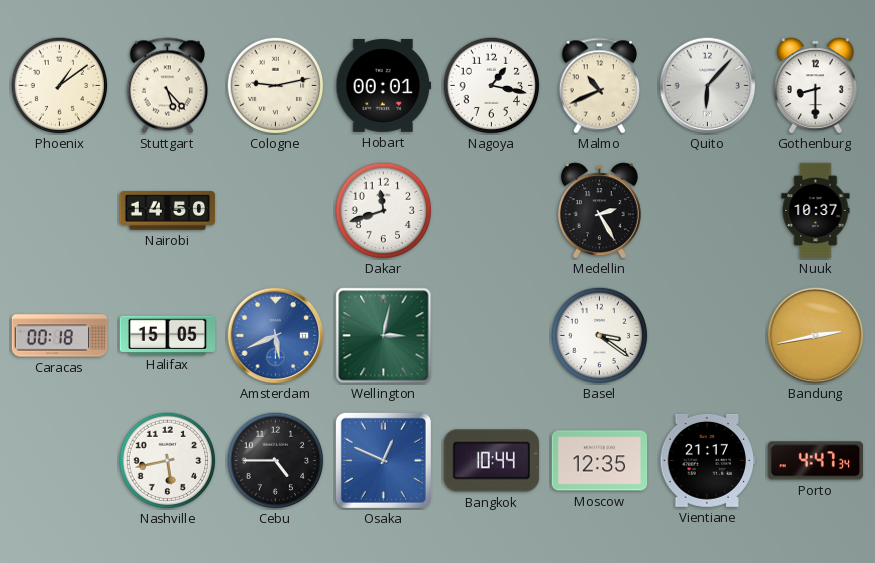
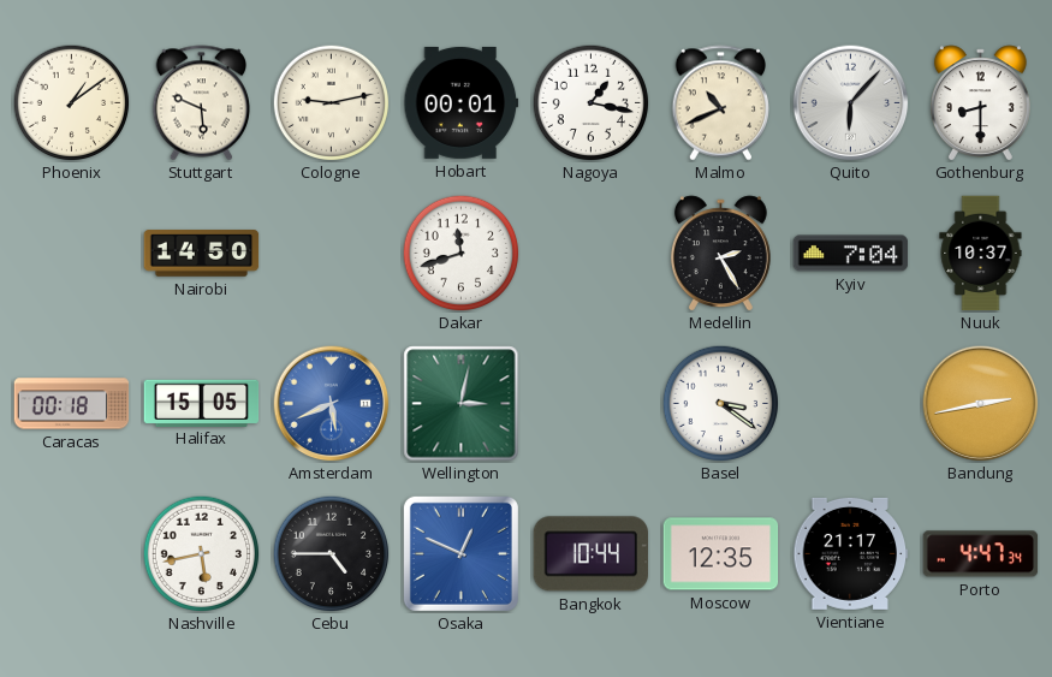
Stuttgart: 5:23 -> 5:49
Kyiv: none -> 7:04
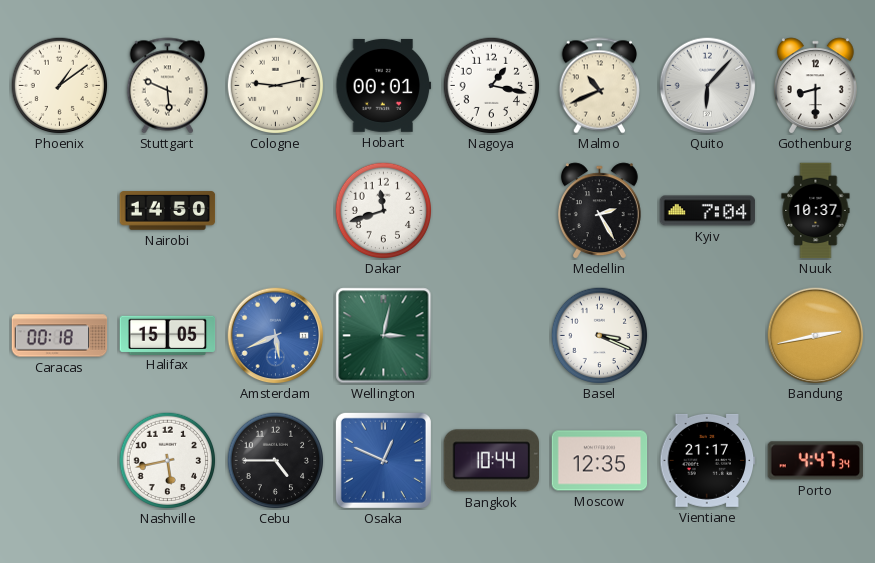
Basel: 3:21 -> 3:19
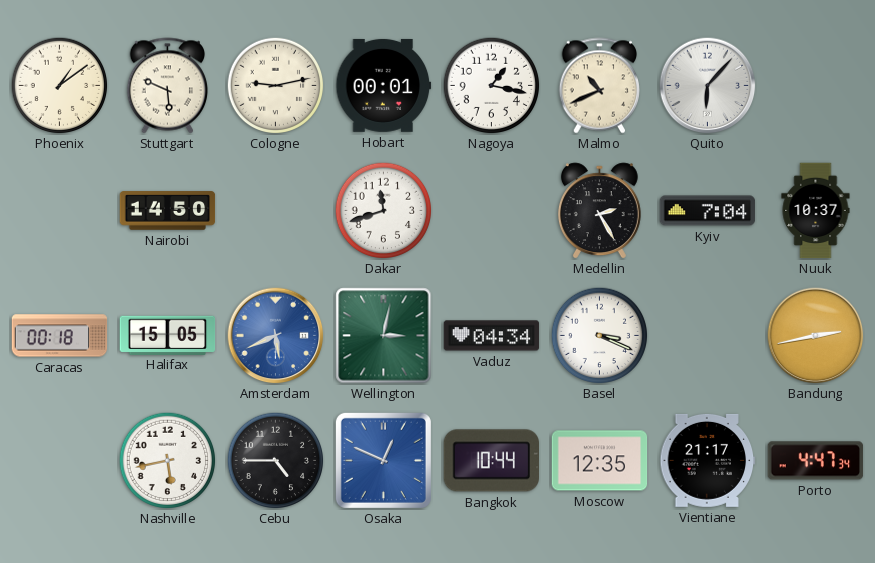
Gothenburg: 8:30 -> none
Vaduz: none -> 04:34
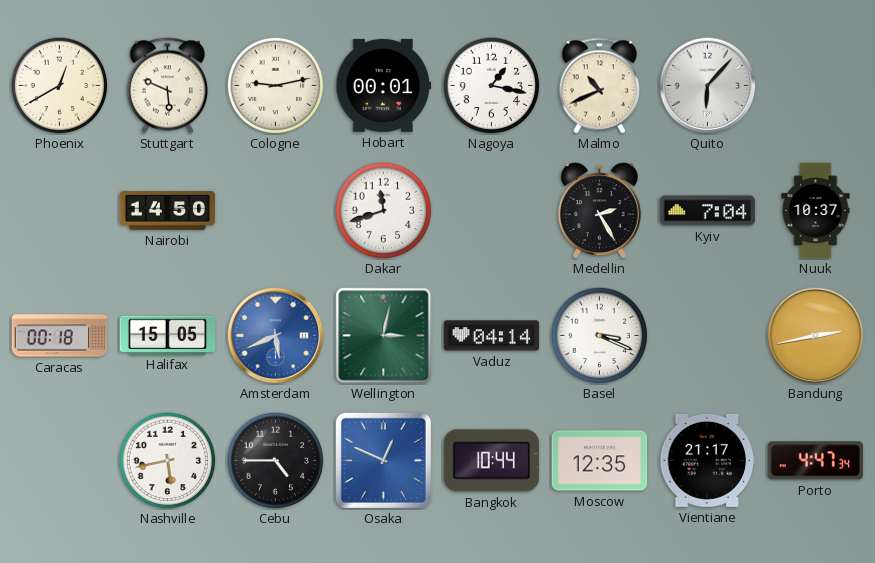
Phoenix: 1:09 -> 12:40
Vaduz: 04:34 -> 04:14
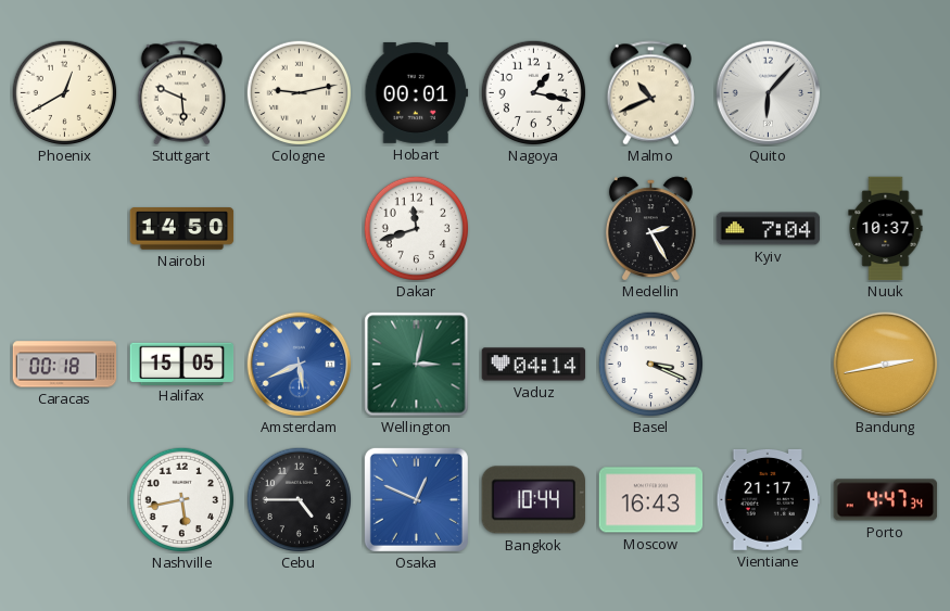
Moscow: 12:35 -> 16:43
